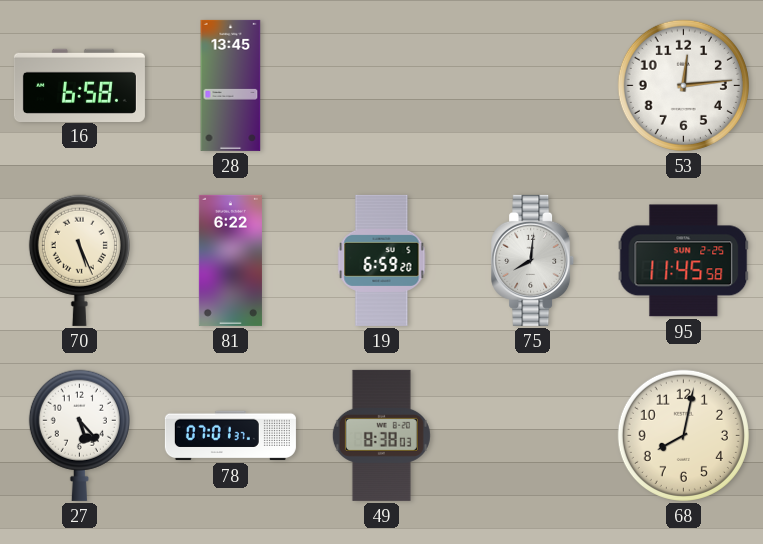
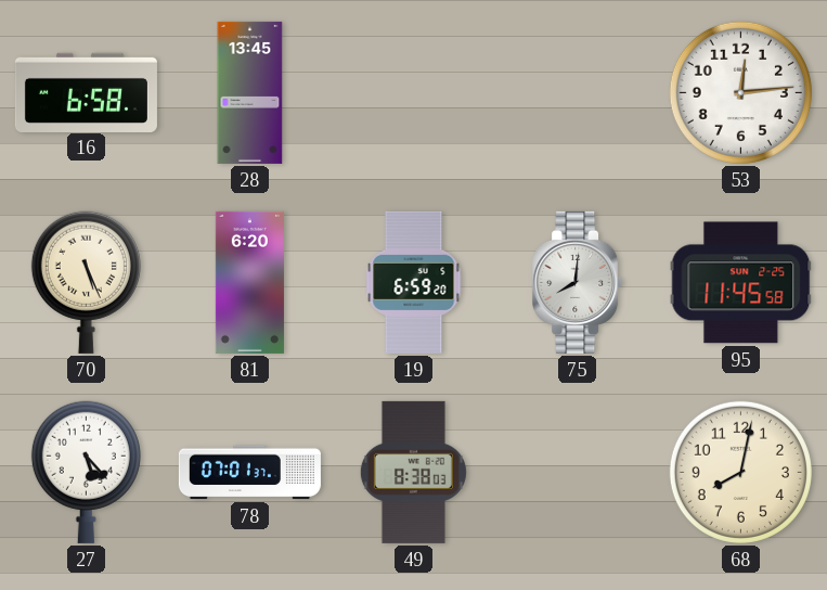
81: 6:22 -> 6:20
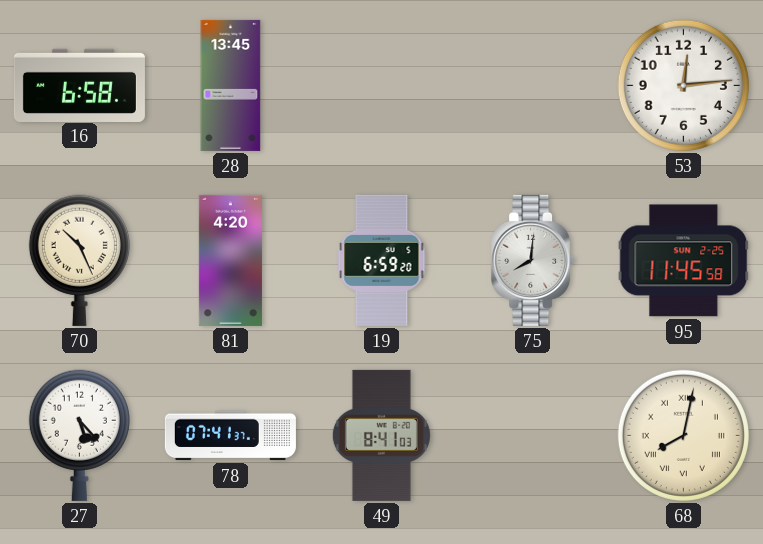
70: 5:26 -> 10:26
81: 6:20 -> 4:20
78: 07:01 -> 07:41
49: 8:38 -> 8:41
68 numerals: Arabic -> Roman
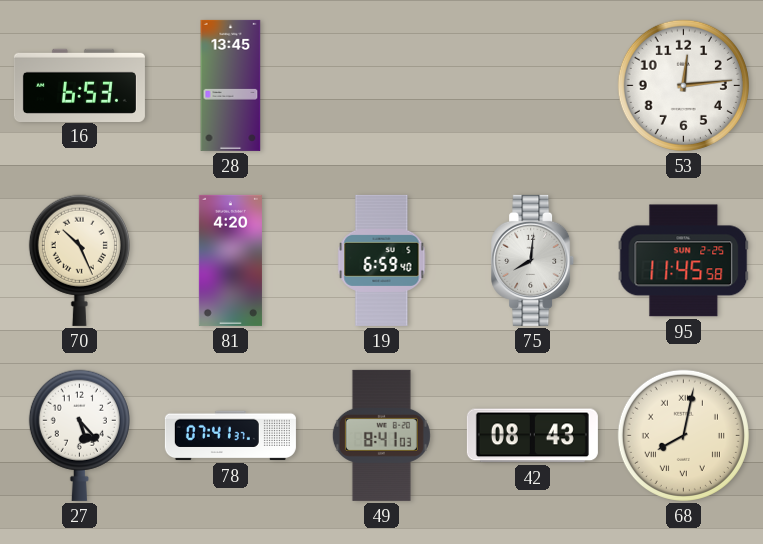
16: 6:58 -> 6:53
19: 6:59:20 -> 6:59:40
42: none -> 08:43
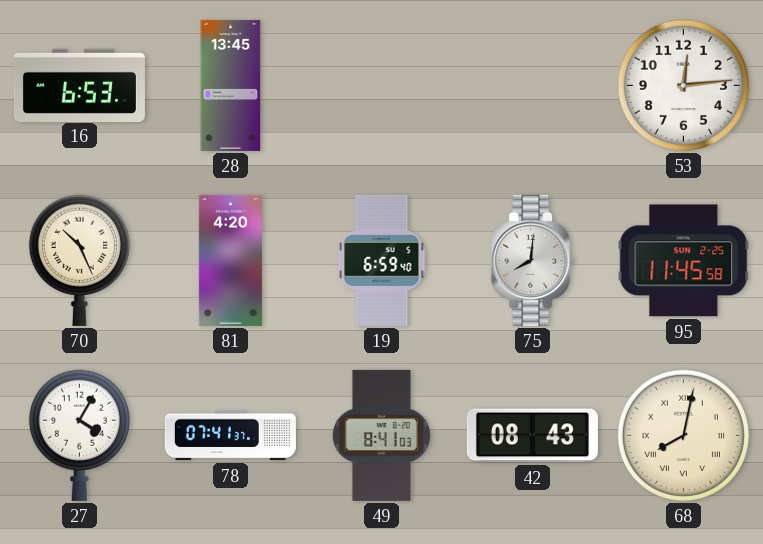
27: 5:23 -> 4:05
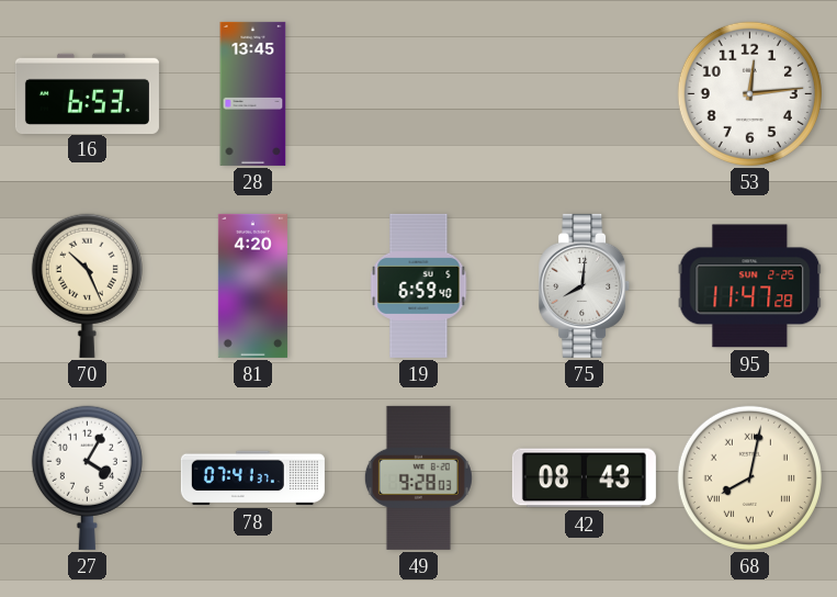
95: 11:45 -> 11:47
49: 8:41 -> 9:28
